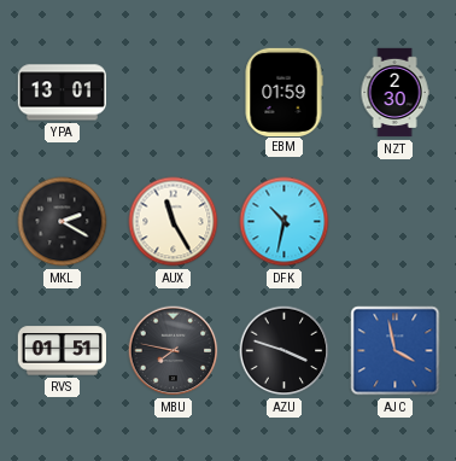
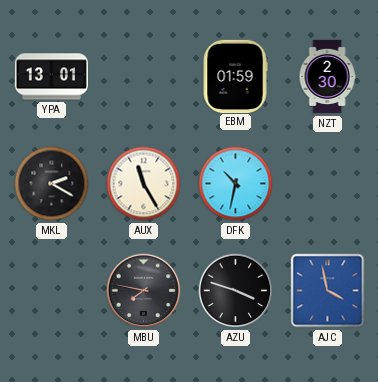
RVS: 01:51 -> none
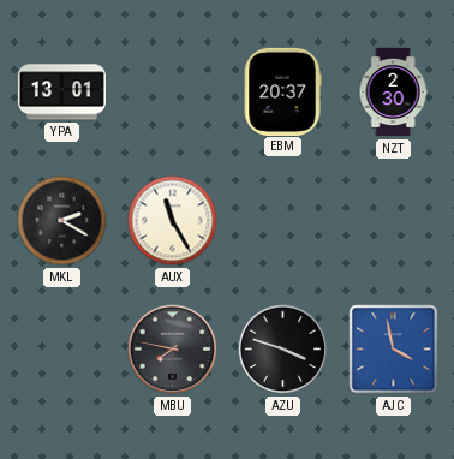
EBM: 01:59 -> 20:37
DFK: 10:32 -> none
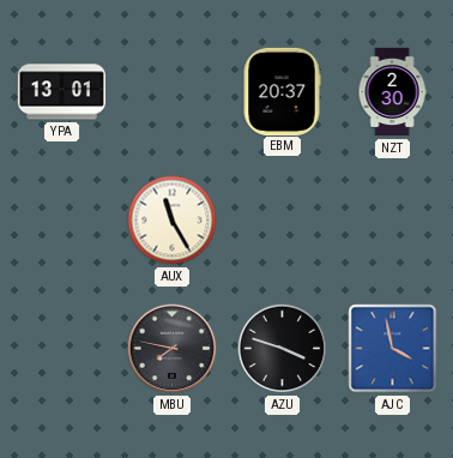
MKL: 2:20 -> none
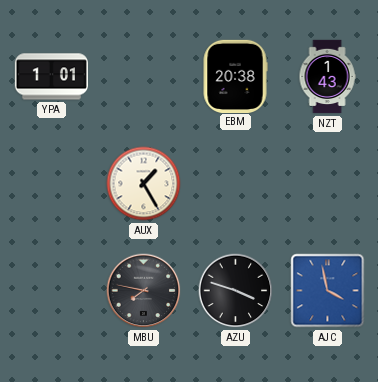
YPA: 13:01 -> 1:01
EBM: 20:37 -> 20:38
NZT: 2:30 -> 1:43
AUX: 11:25 -> 1:25
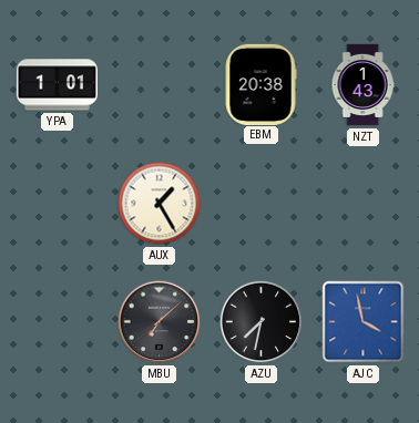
MBU: 7:47 -> 7:08
AZU: 3:48 -> 7:32
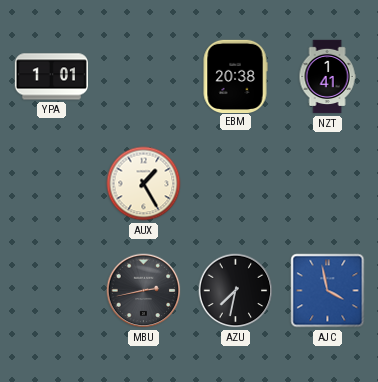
NZT: 1:43 -> 1:41
MBU: 7:08 -> 2:43
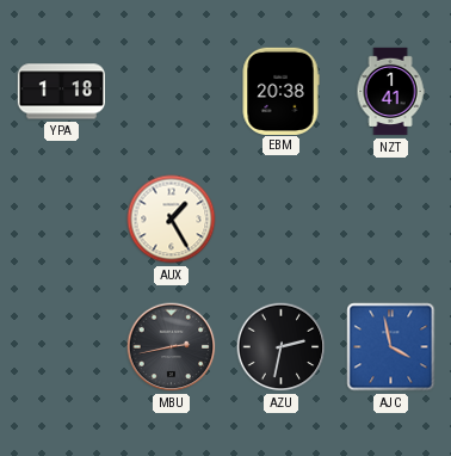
YPA: 1:01 -> 1:18
AZU: 7:32 -> 2:32
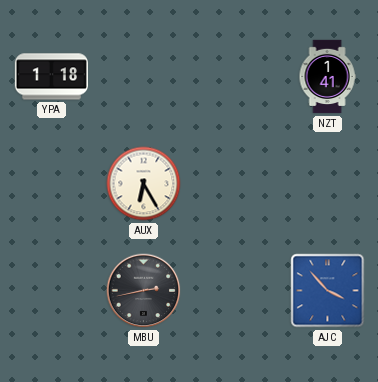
EBM: 20:38 -> none
AUX: 1:25 -> 6:25
AZU: 2:32 -> none
AJC: 3:58 -> 3:53
